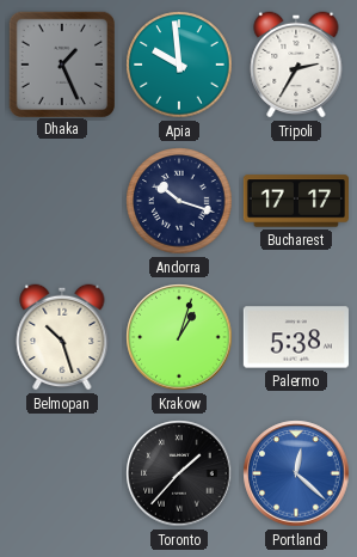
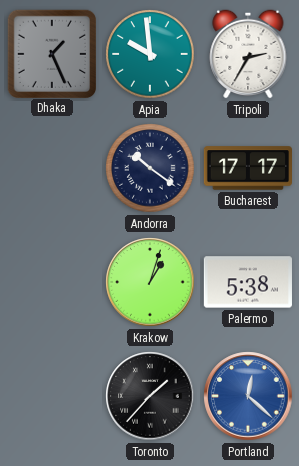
Andorra: 10:18 -> 10:21
Belmopan: 10:27 -> none
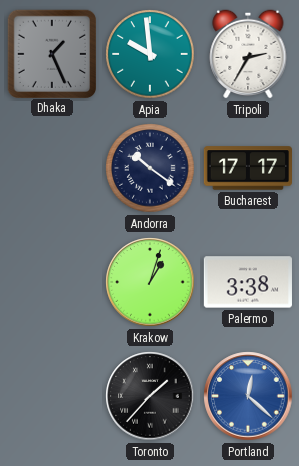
Palermo: 5:38 -> 3:38
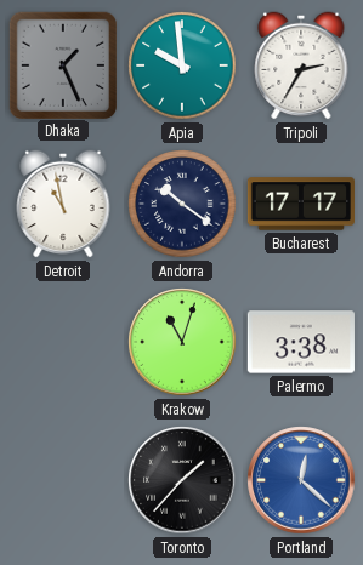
Detroit: none -> 10:58
Krakow: 1:03 -> 11:03
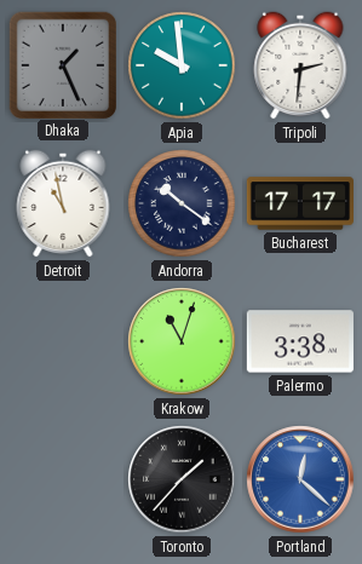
Tripoli: 2:35 -> 2:31
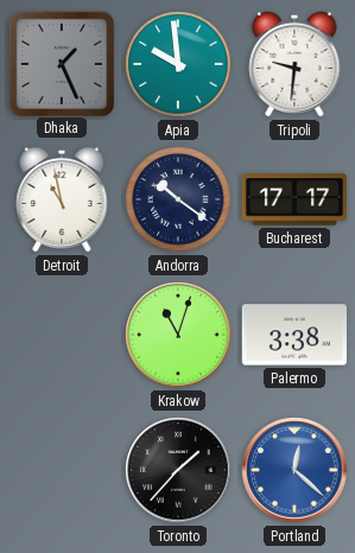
Tripoli: 2:31 -> 9:31
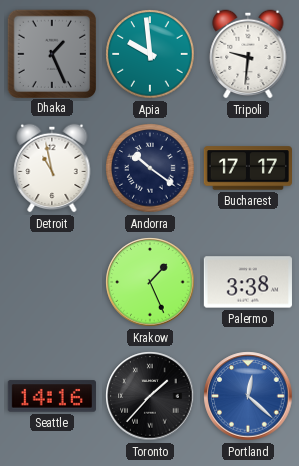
Krakow: 11:03 -> 1:26
Seattle: none -> 14:16
